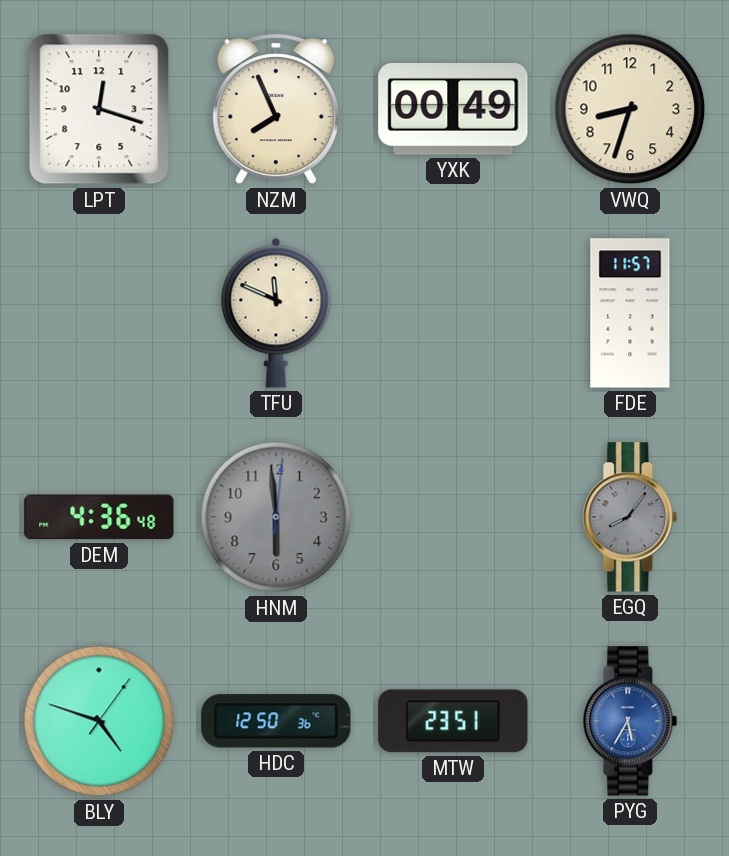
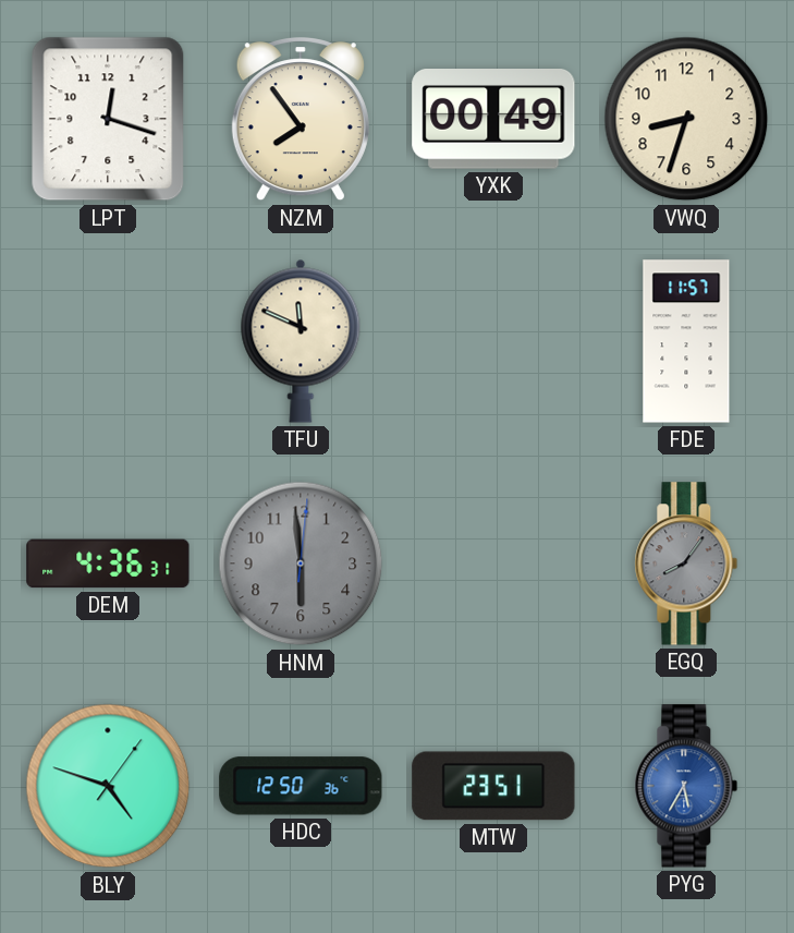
NZM: 7:56 -> 7:54
DEM: 4:36:48 -> 4:36:31
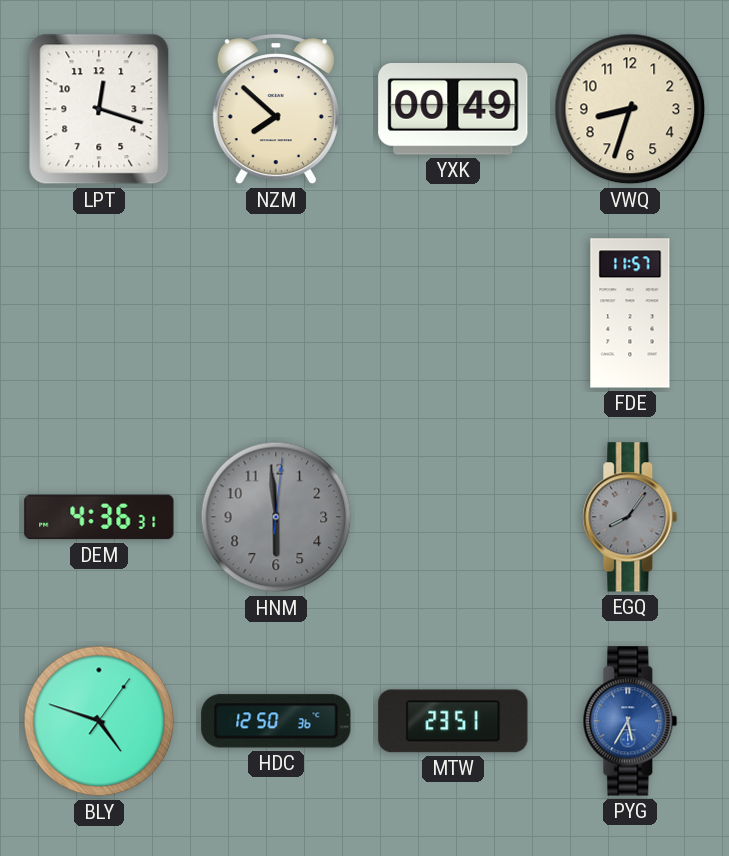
NZM: 7:54 -> 7:52
TFU: 11:49 -> none
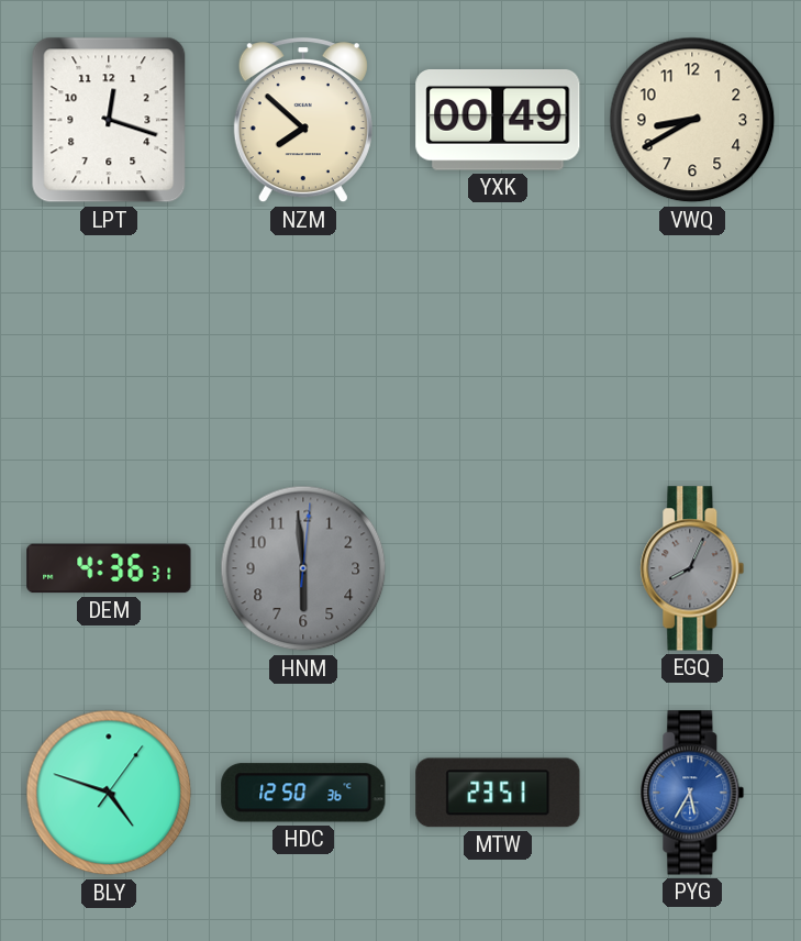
VWQ: 8:33 -> 8:40
FDE: 11:57 -> none
EGQ: 8:06 -> 8:04
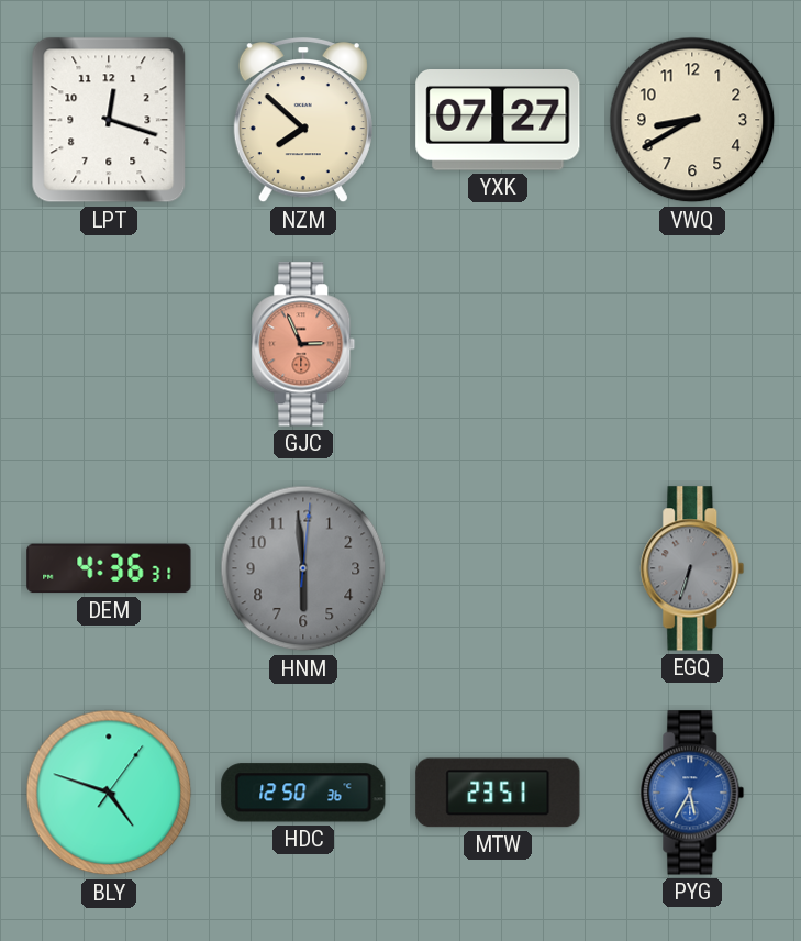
YXK: 00:49 -> 07:27
GJC: none -> 2:56
EGQ: 8:04 -> 6:33
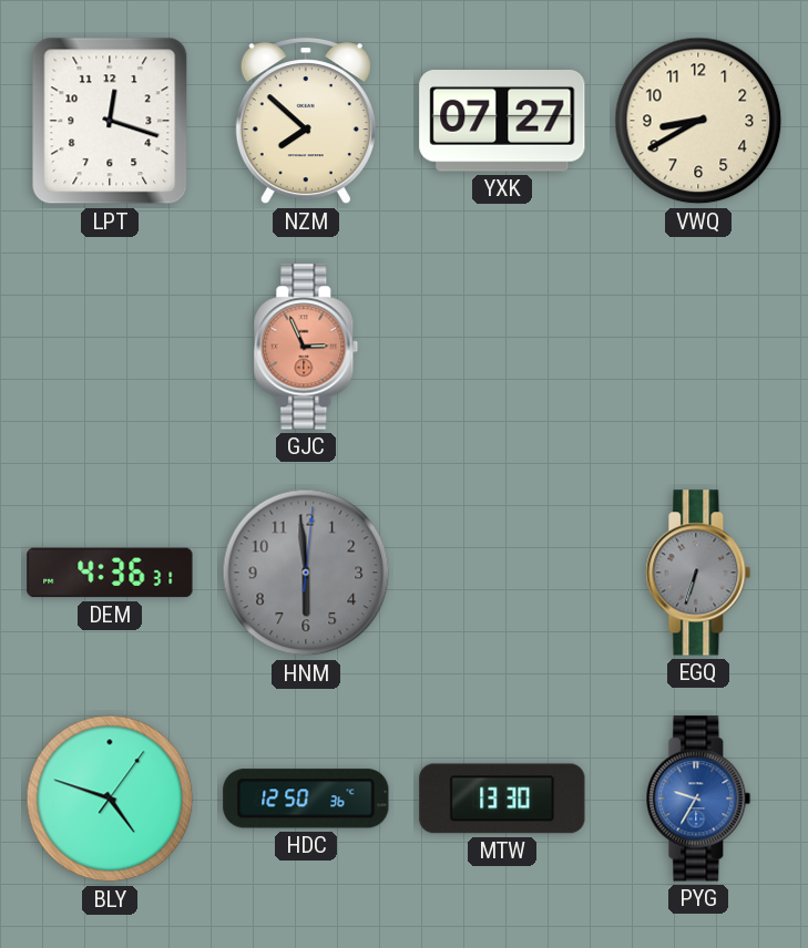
MTW: 23:51 -> 13:30
PYG: 5:35 -> 9:35
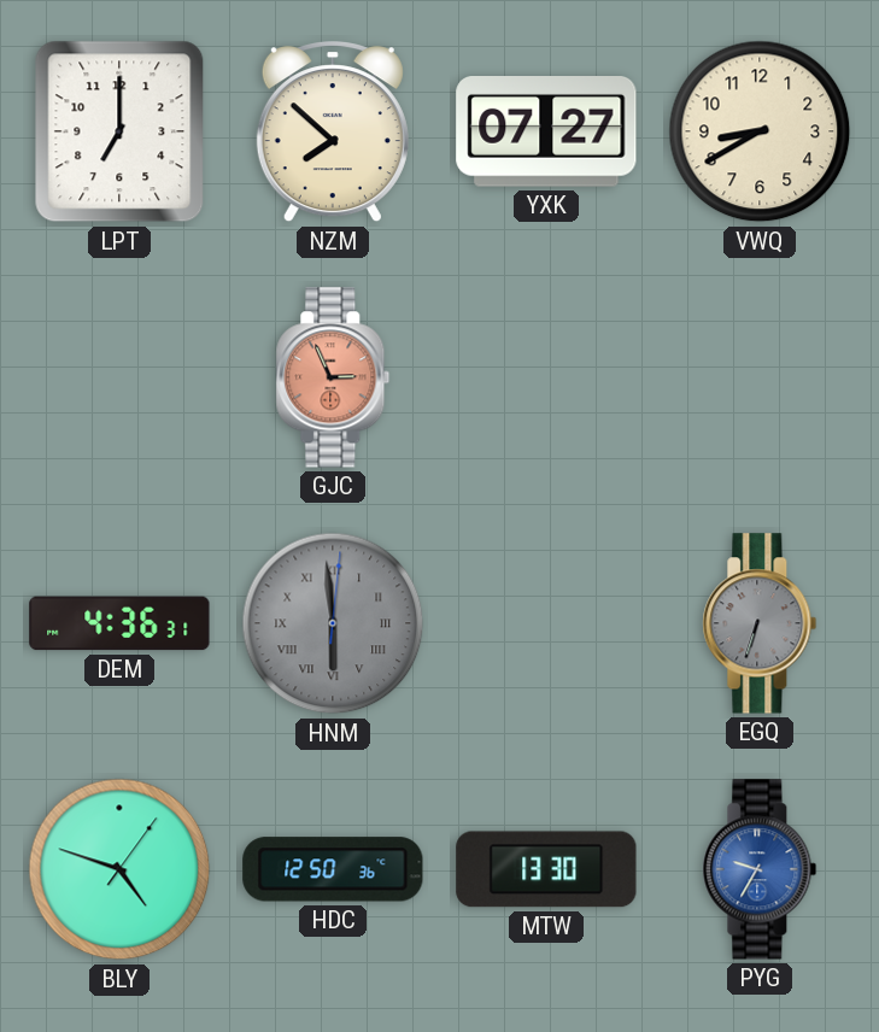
LPT: 12:18 -> 7:00
HNM numerals: Arabic -> Roman
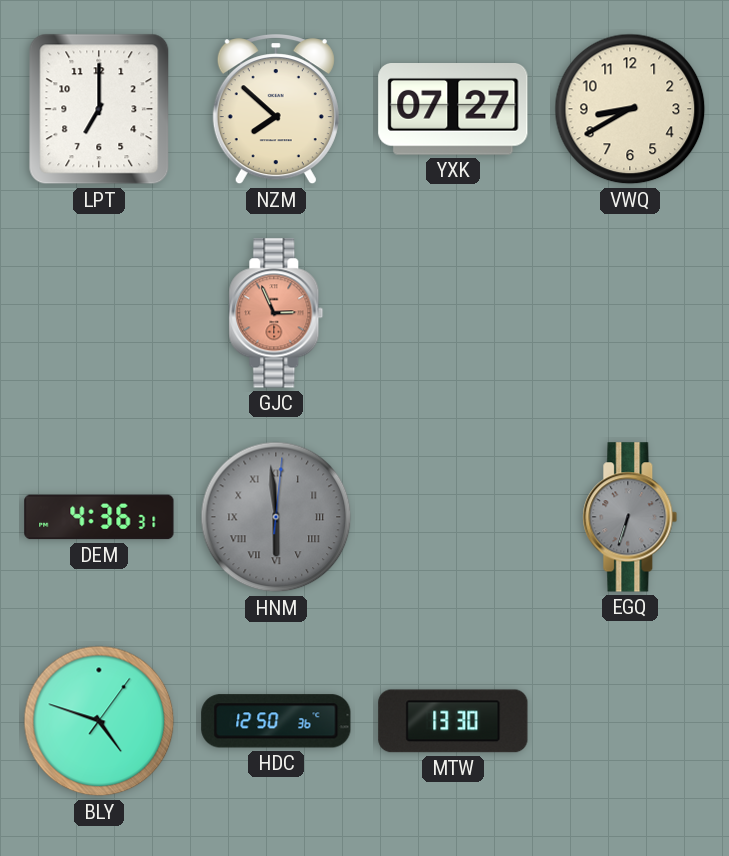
PYG: 9:35 -> none
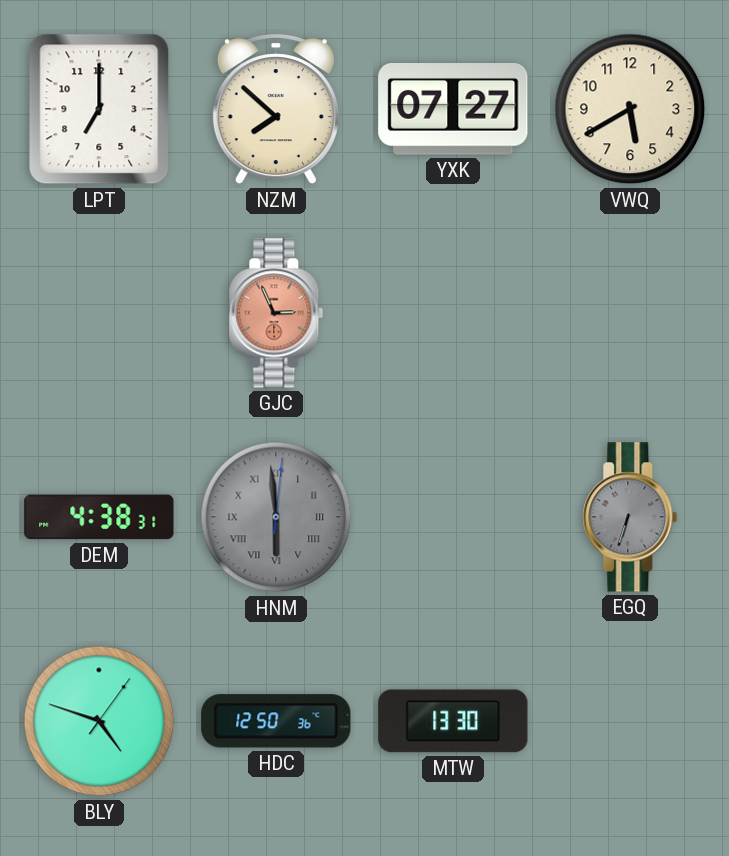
VWQ: 8:40 -> 5:40
DEM: 4:36 -> 4:38
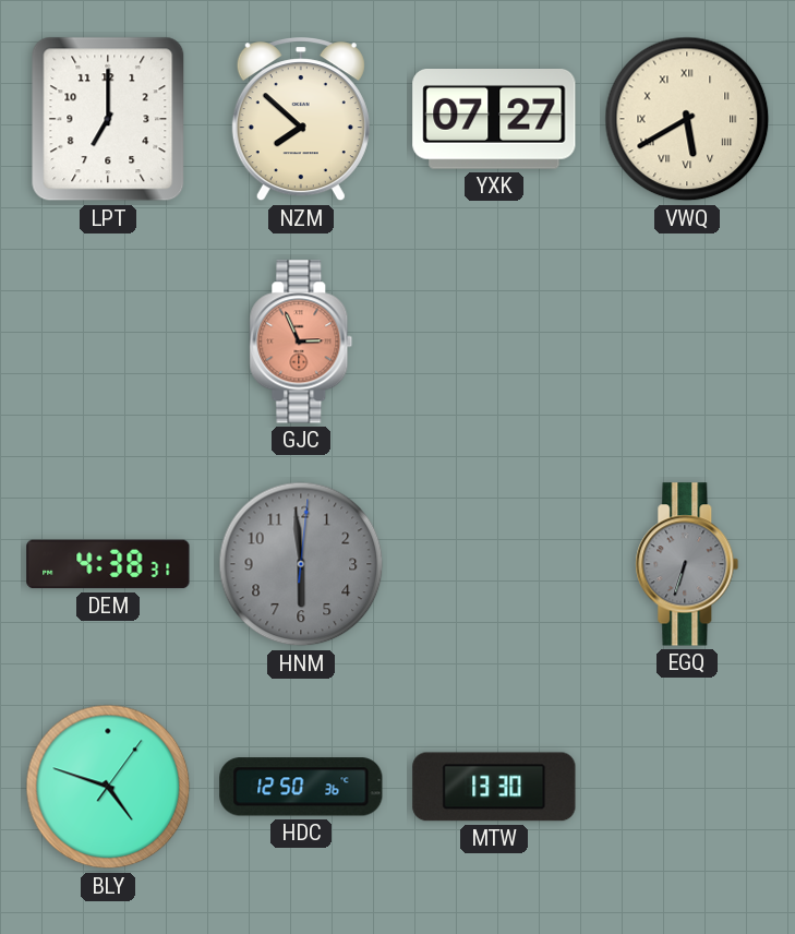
VWQ numerals: Arabic -> Roman
HNM numerals: Roman -> Arabic
